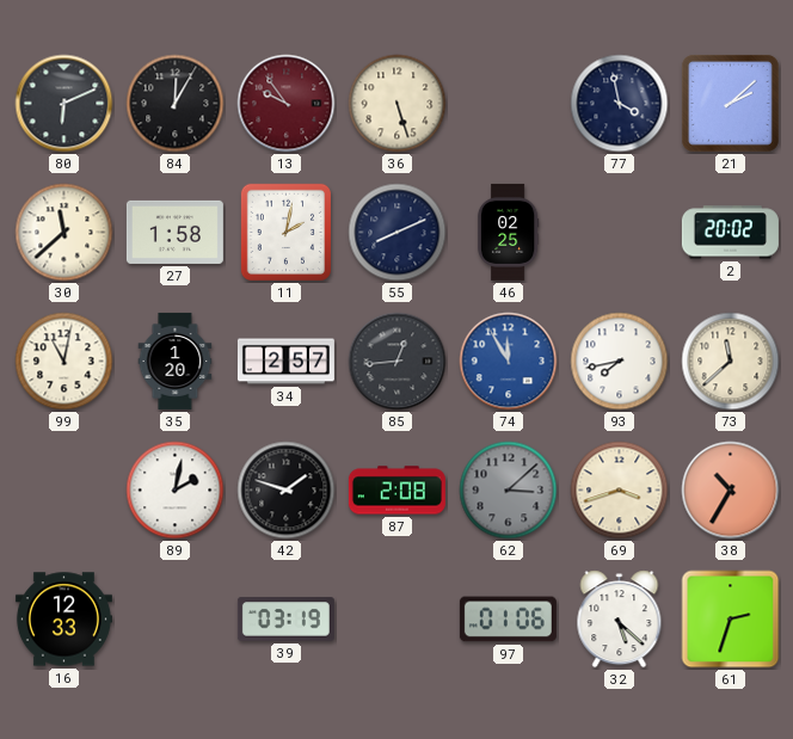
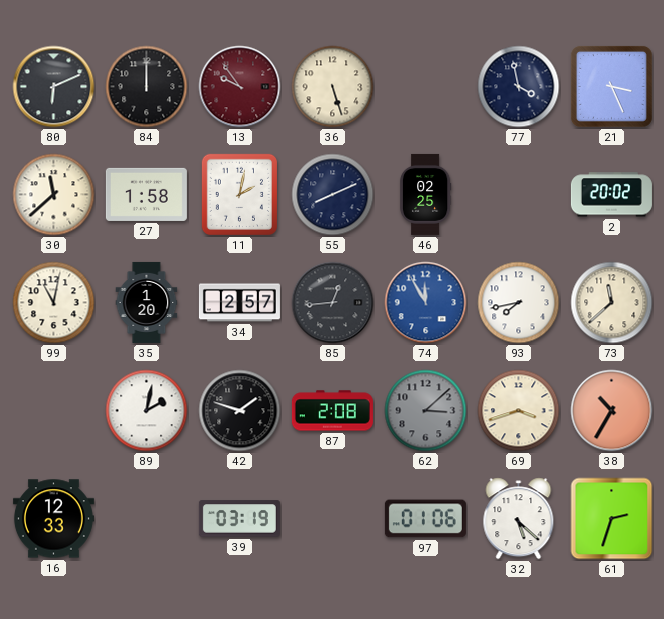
84: 12:05 -> 12:00
21: 2:08 -> 3:26
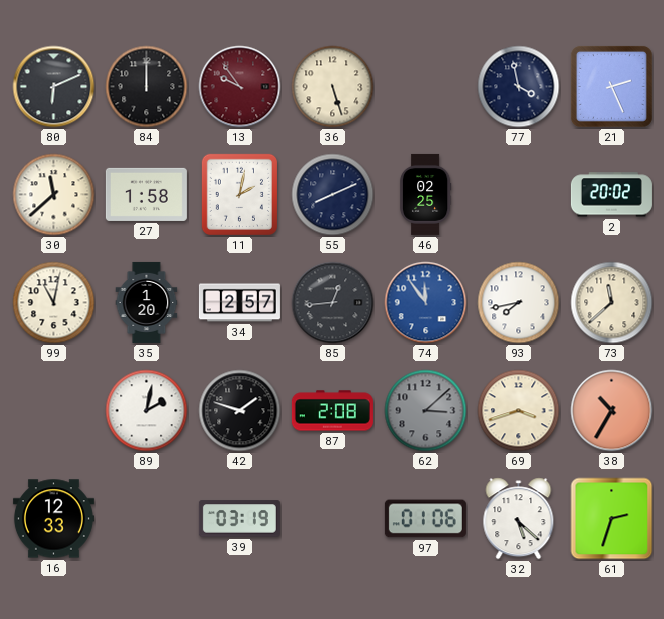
21: 3:26 -> 2:26
74: 11:55 -> 11:54
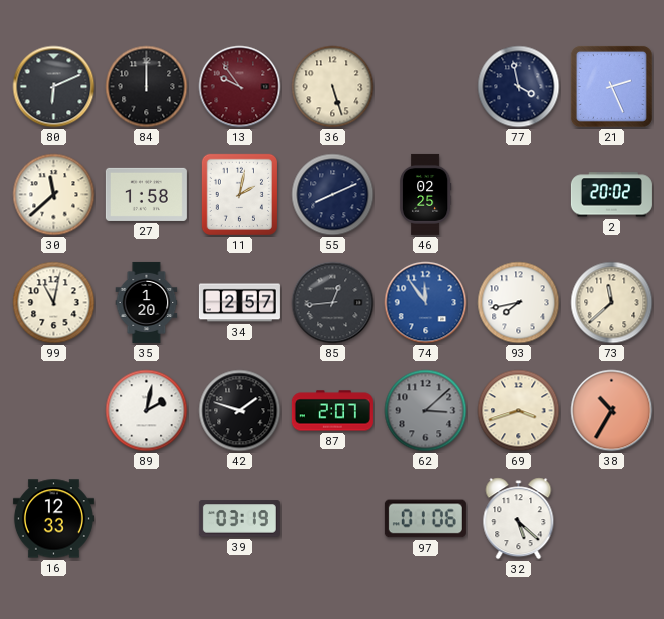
87: 2:08 -> 2:07
61: 2:33 -> none
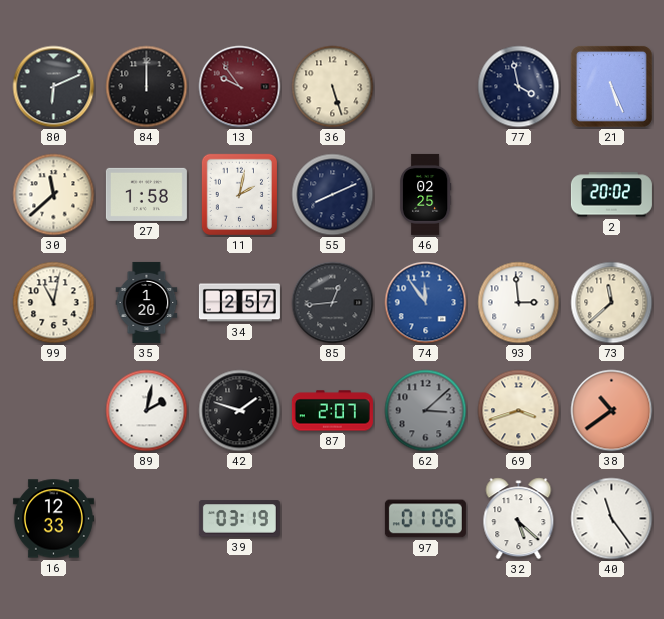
21: 2:26 -> 5:26
93: 7:43 -> 2:59
38: 10:35 -> 10:39
40: none -> 11:24
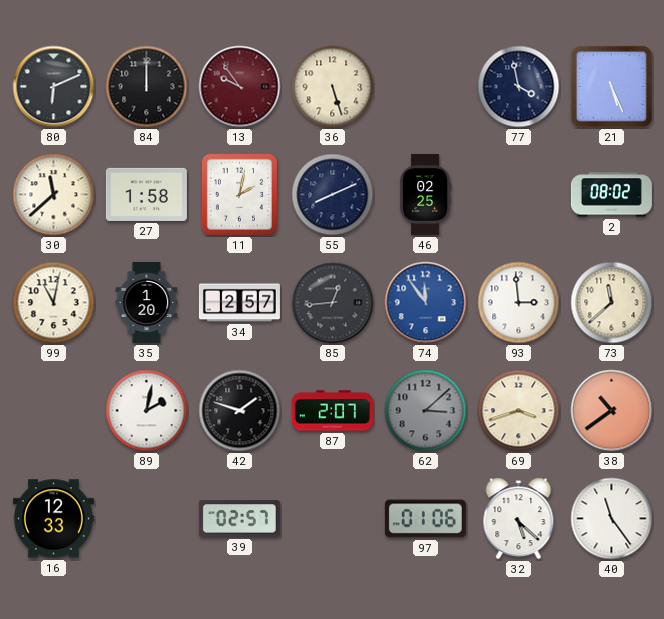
2: 20:02 -> 08:02
39: 03:19 -> 02:57
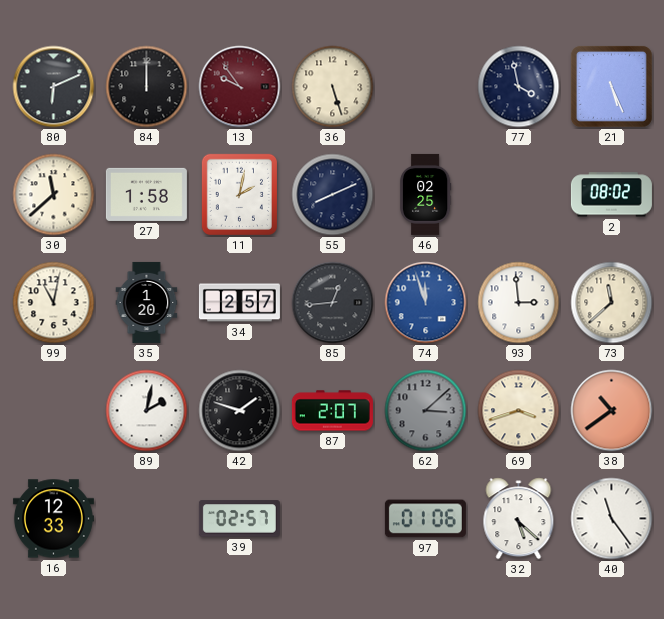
74: 11:54 -> 11:57
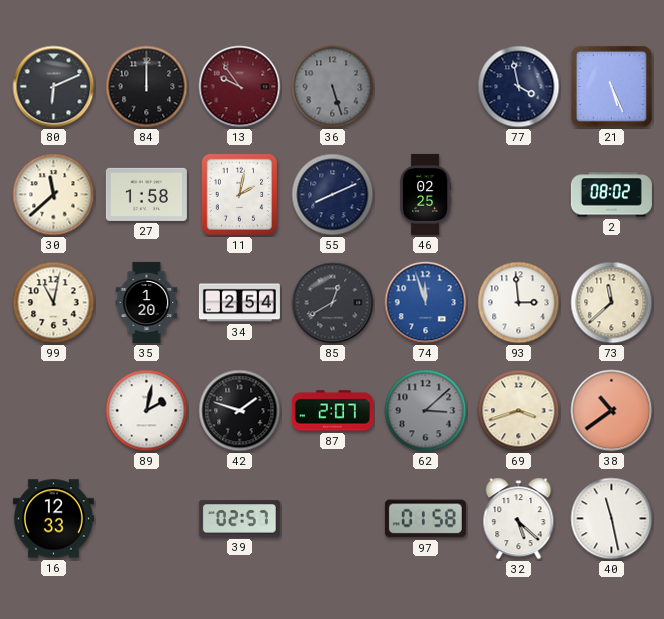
36 dial: cream -> grey
34: 2:57 -> 2:54
85: 12:44 -> 12:40
97: 01:06 -> 01:58
40: 11:24 -> 11:28
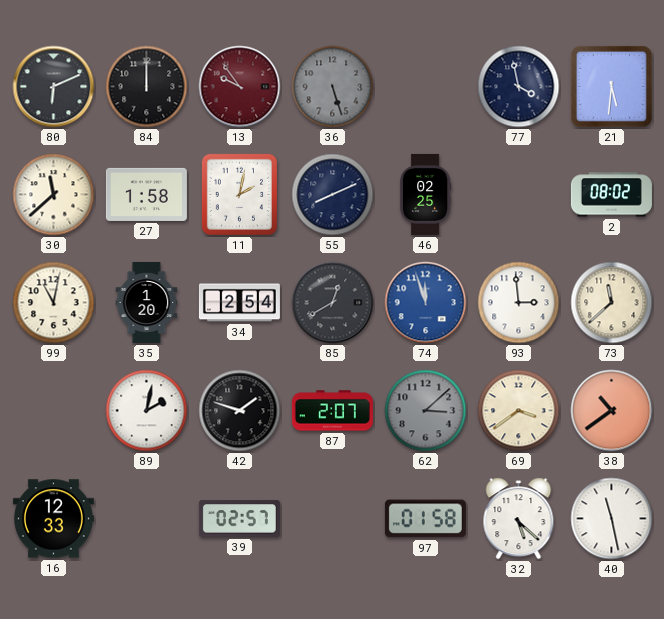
21: 5:26 -> 5:31
69: 3:42 -> 3:39
